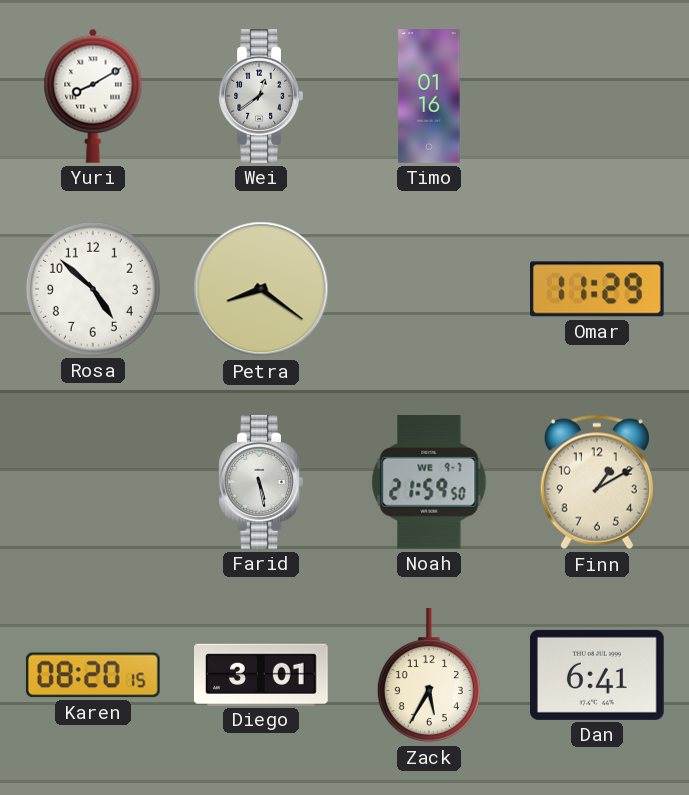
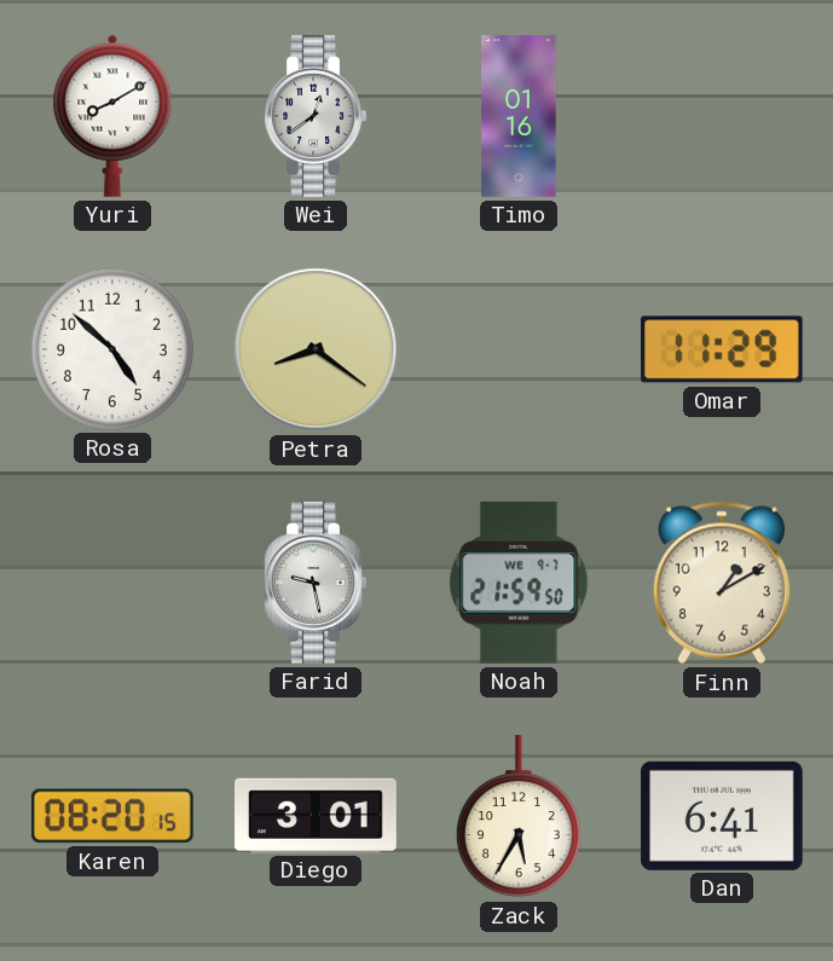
Farid: 5:28 -> 9:28
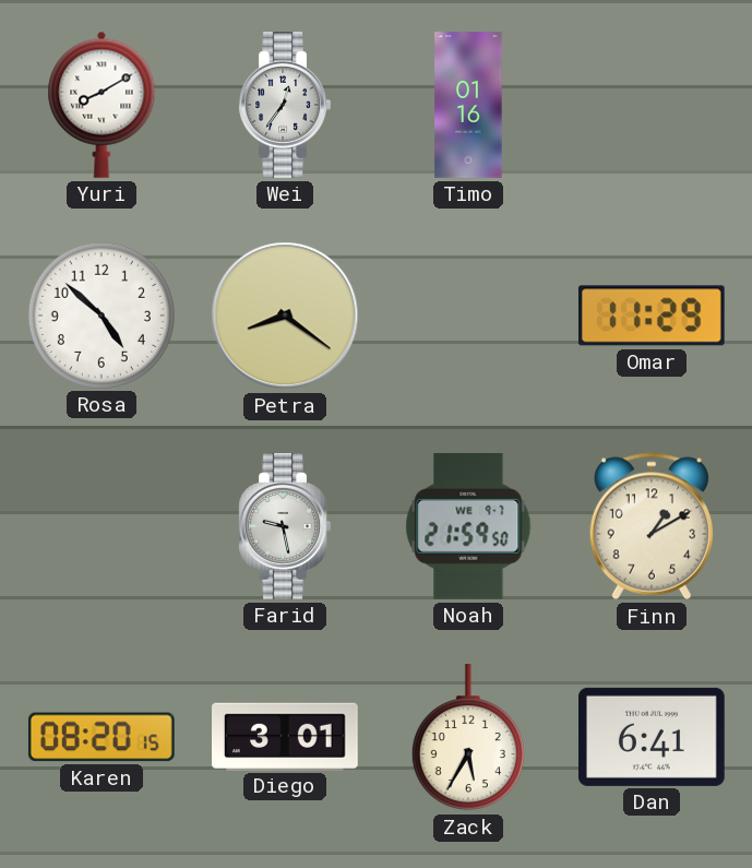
Wei: 12:39 -> 12:36
